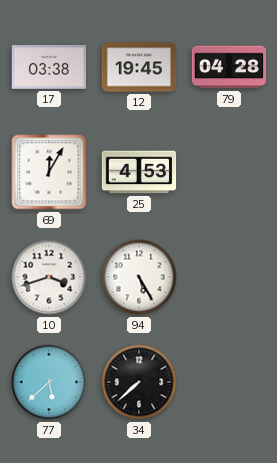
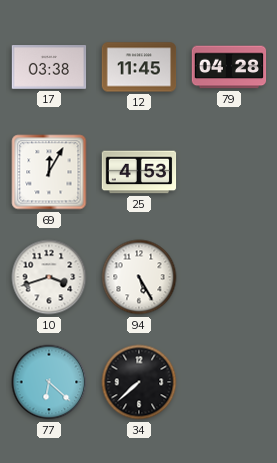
12: 19:45 -> 11:45
77: 5:38 -> 6:22
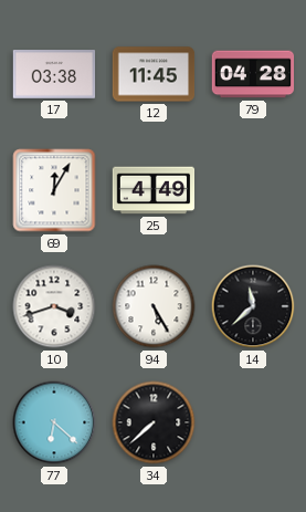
25: 4:53 -> 4:49
14: none -> 11:38
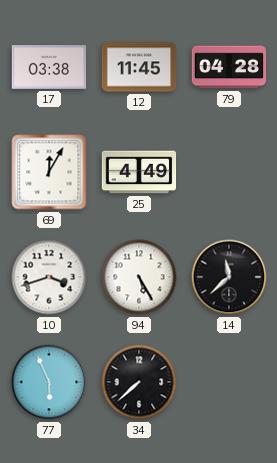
77: 6:22 -> 5:56
